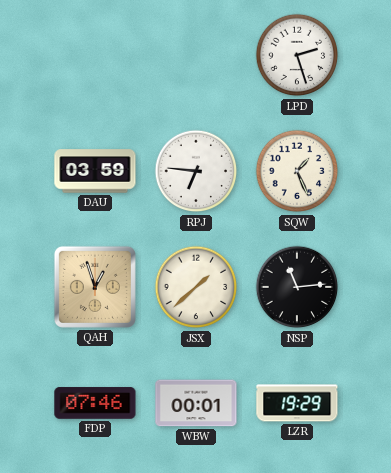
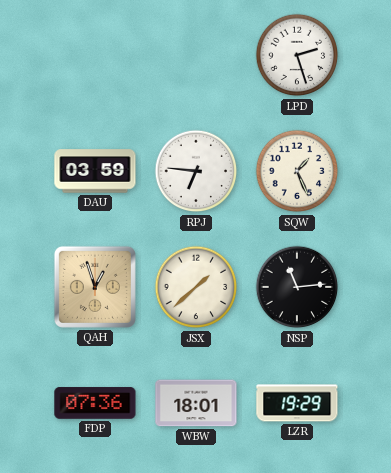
FDP: 07:46 -> 07:36
WBW: 00:01 -> 18:01
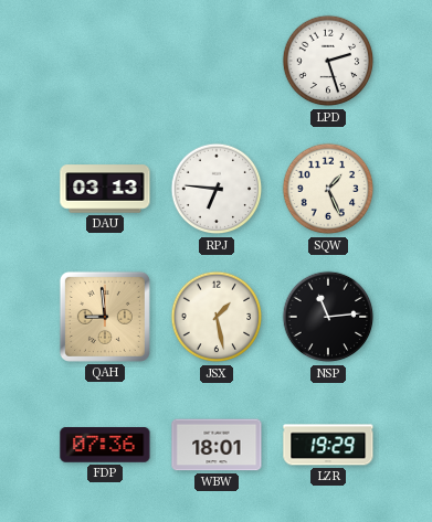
DAU: 03:59 -> 03:13
QAH: 12:57 -> 8:59
JSX: 1:38 -> 1:28
